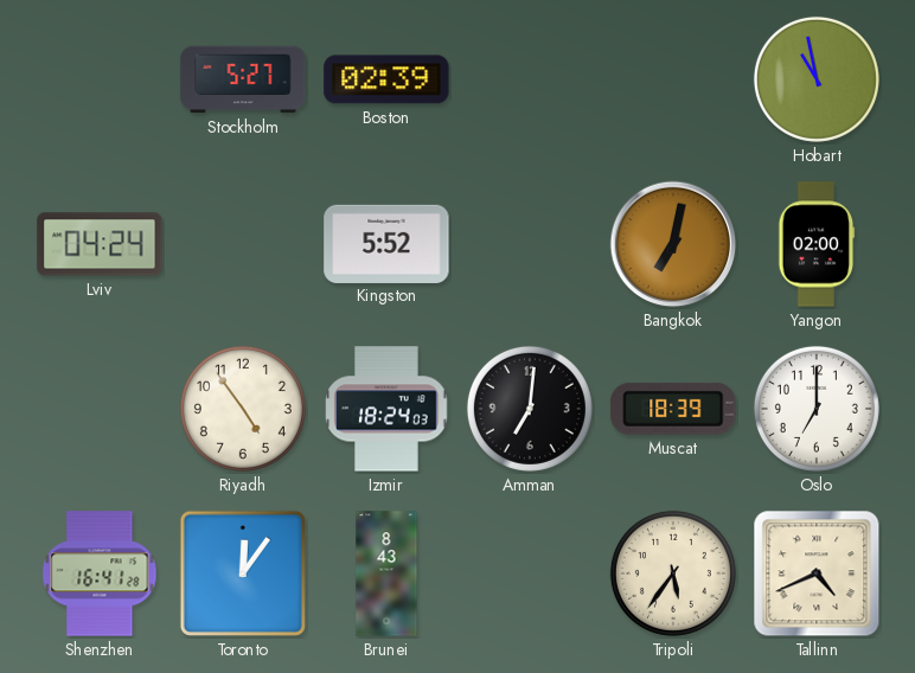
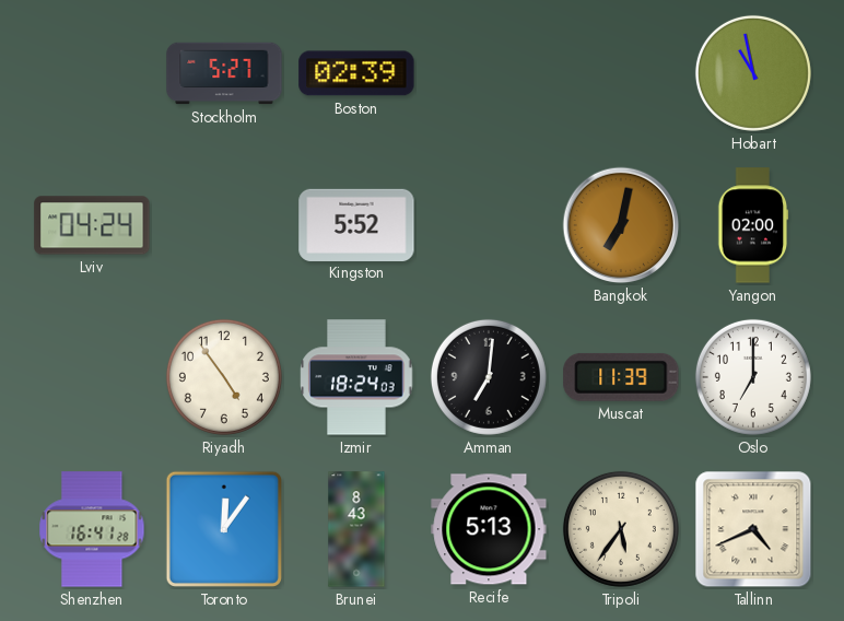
Muscat: 18:39 -> 11:39
Recife: none -> 5:13
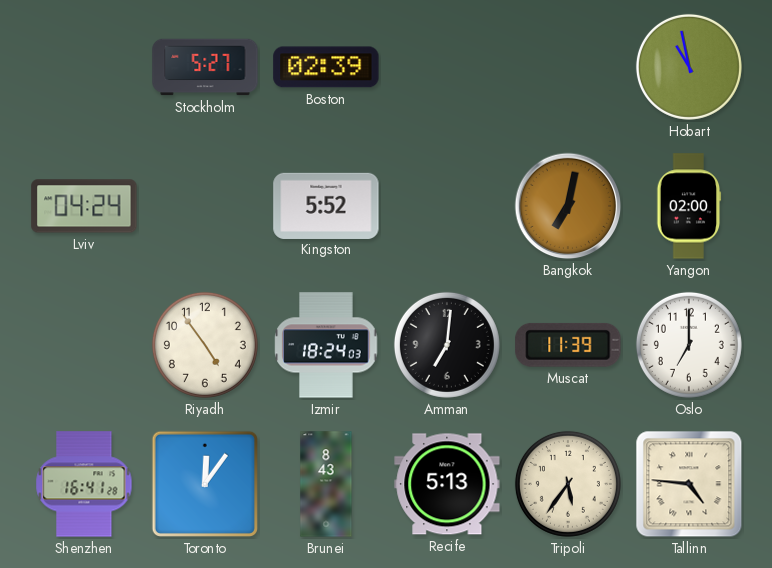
Tallinn: 4:41 -> 4:46
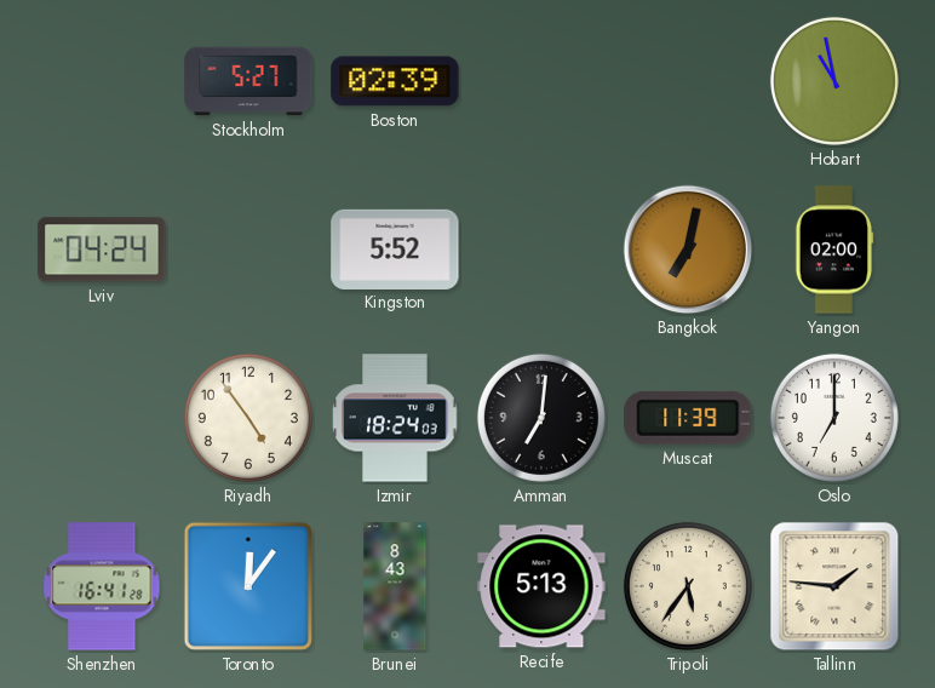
Tallinn: 4:46 -> 1:46
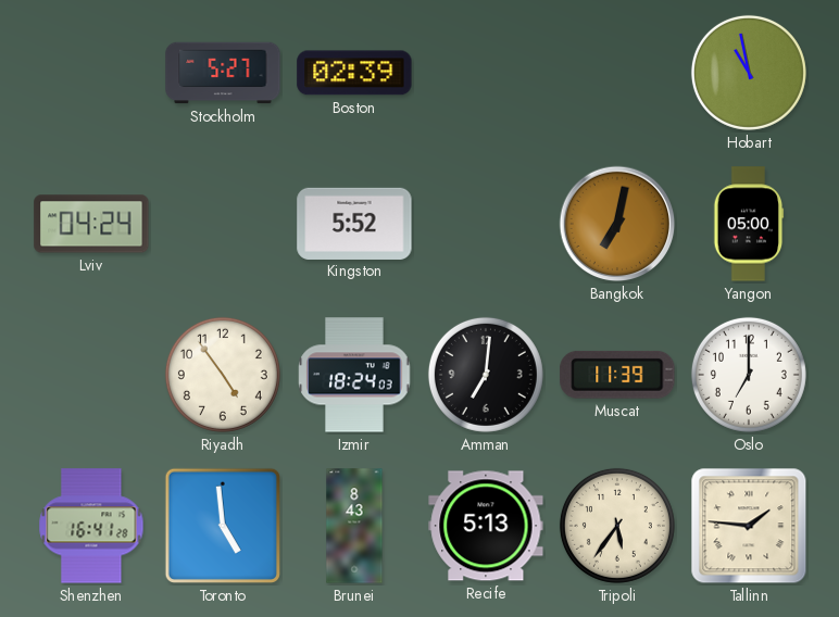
Yangon: 02:00 -> 05:00
Toronto: 12:06 -> 4:59
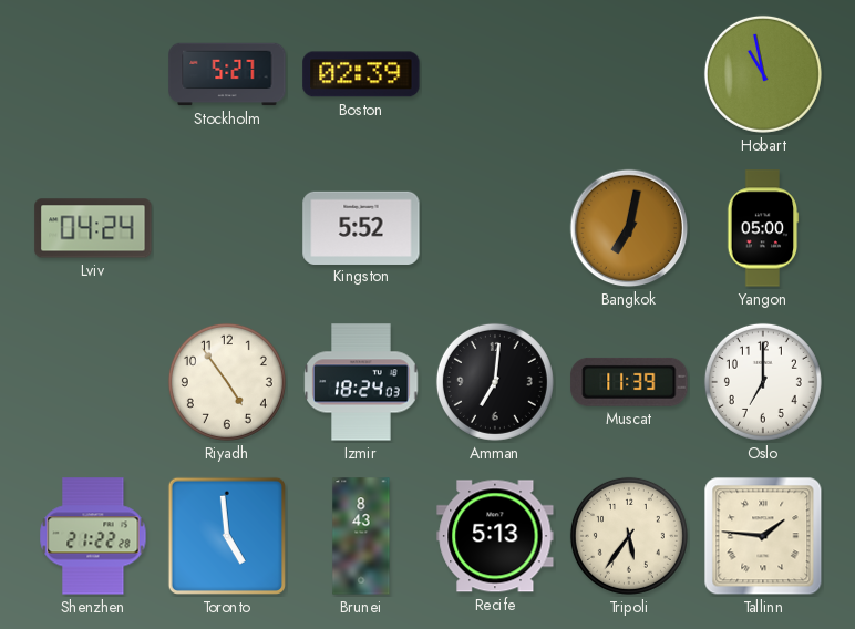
Shenzhen: 16:41 -> 21:22
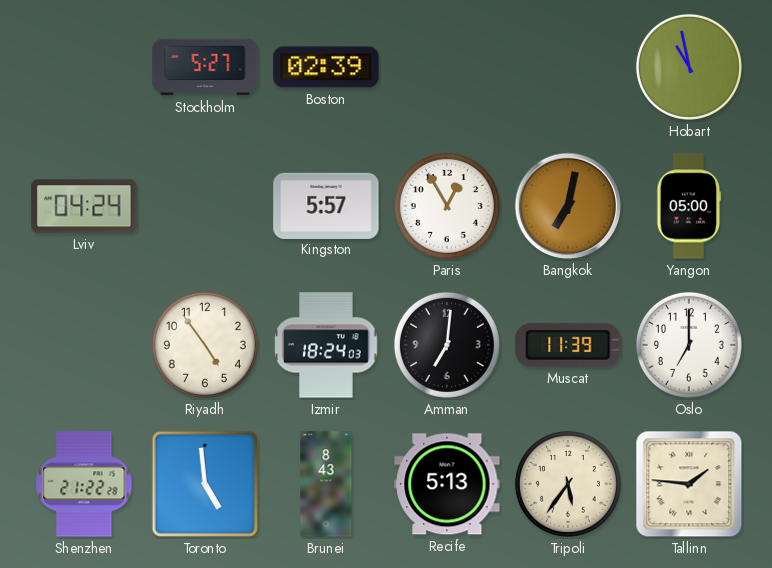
Kingston: 5:52 -> 5:57
Paris: none -> 12:55
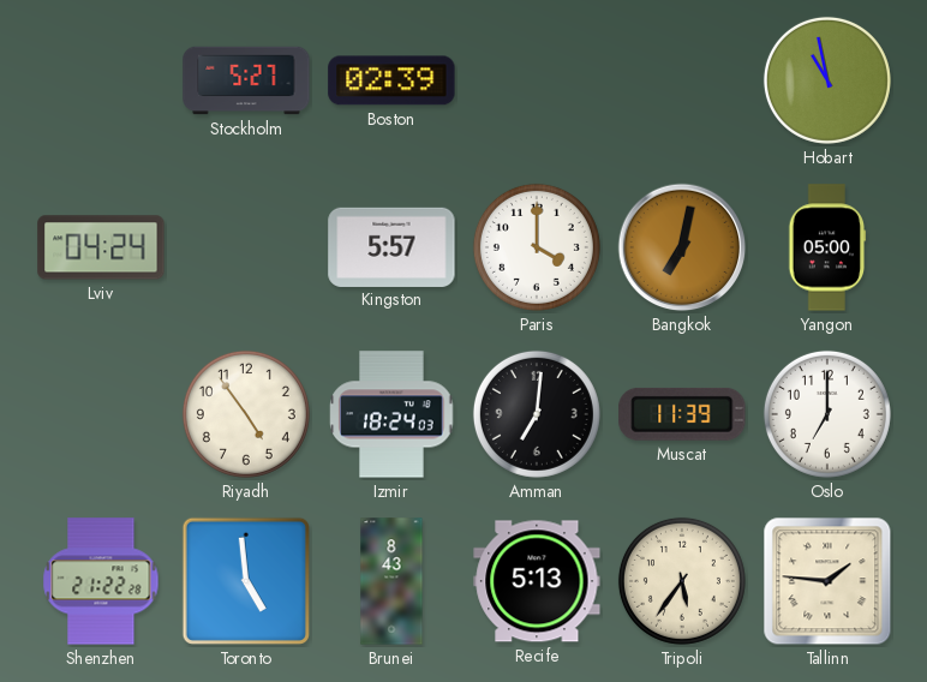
Paris: 12:55 -> 4:00
